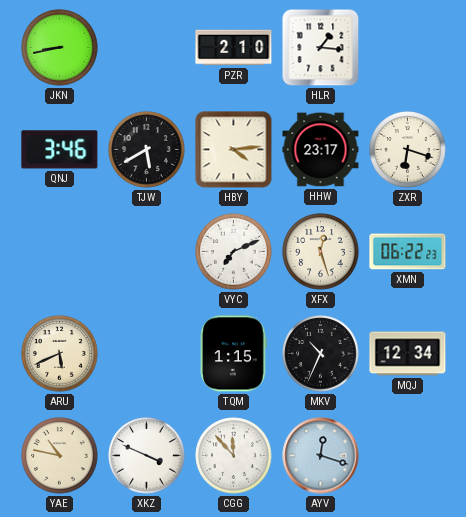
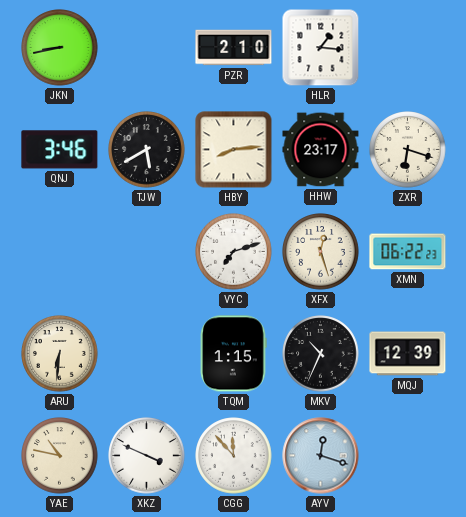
HBY: 4:14 -> 8:14
VYC: 7:11 -> 7:12
ARU: 5:41 -> 6:31
MQJ: 12:34 -> 12:39
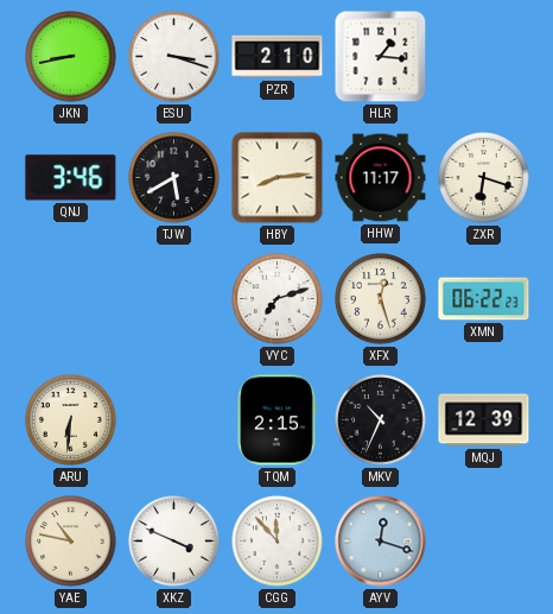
ESU: none -> 3:18
HHW: 23:17 -> 11:17
TQM: 1:15 -> 2:15
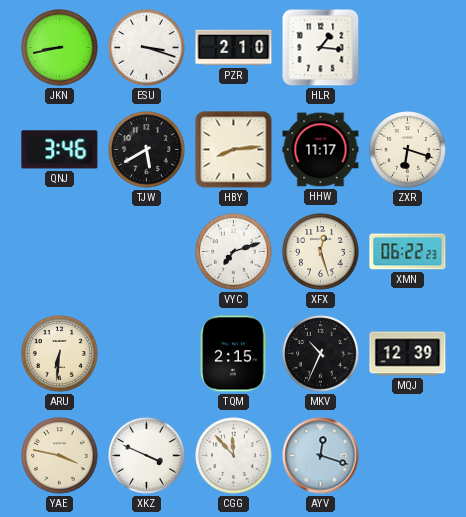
YAE: 10:47 -> 3:47
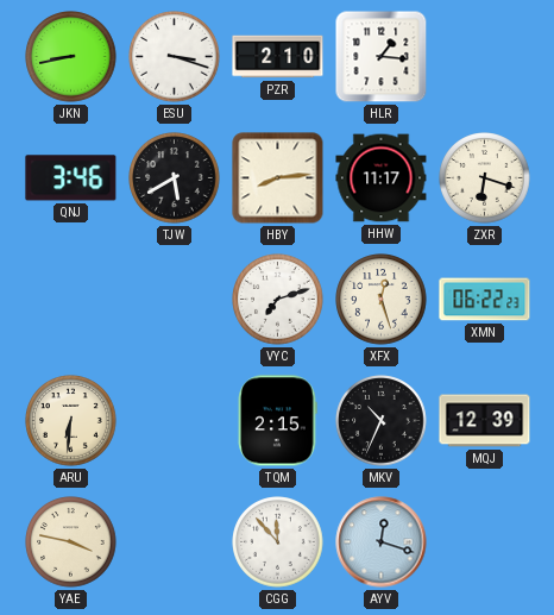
XKZ: 3:49 -> none
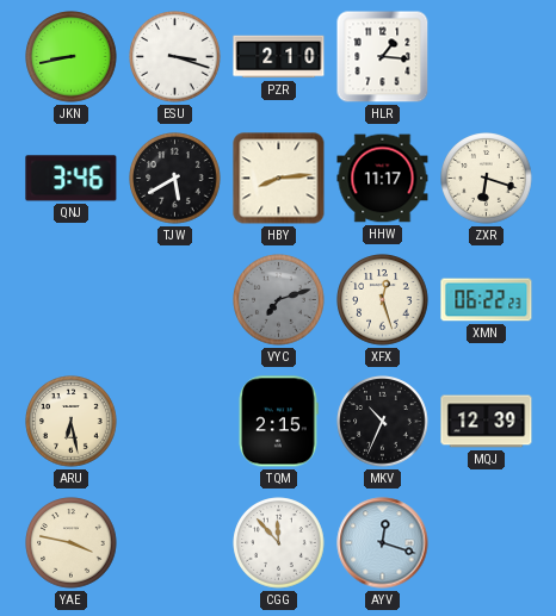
VYC dial: white -> grey
ARU: 6:31 -> 6:28
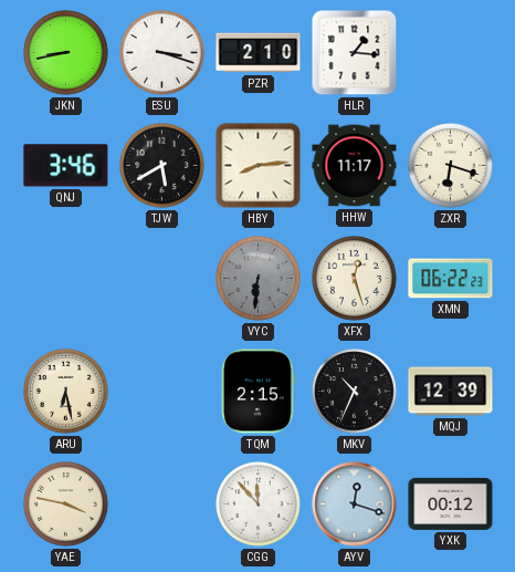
VYC: 7:12 -> 6:31
YXK: none -> 00:12
